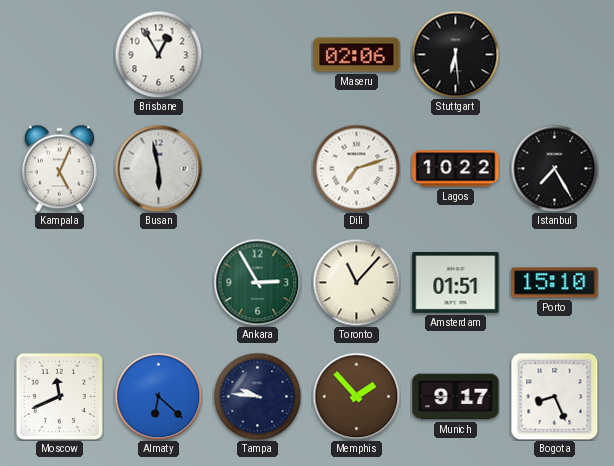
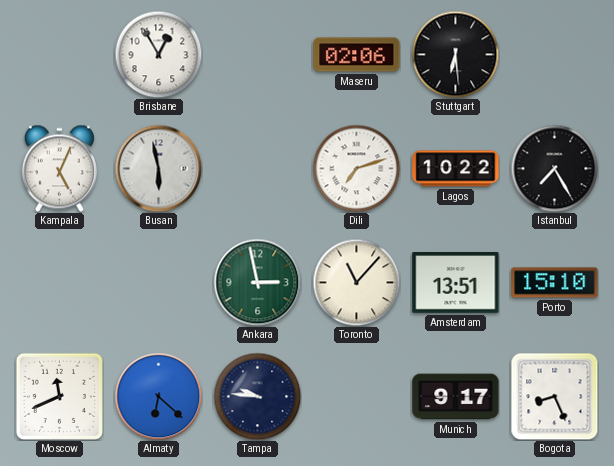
Ankara: 2:55 -> 2:58
Amsterdam: 01:51 -> 13:51
Memphis: 1:53 -> none
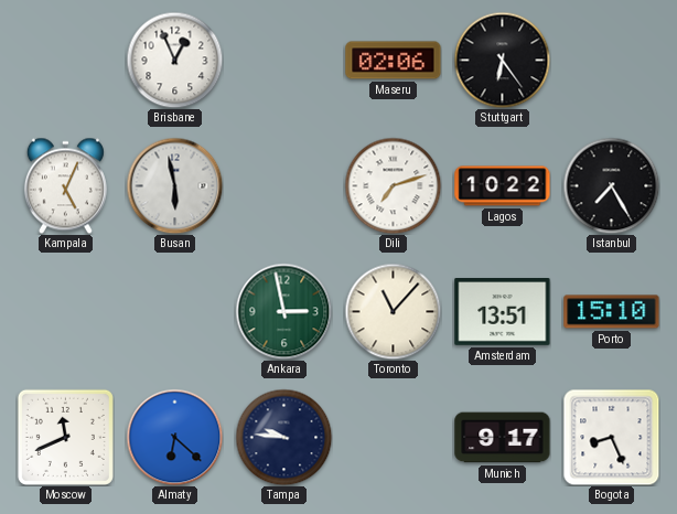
Brisbane: 12:55 -> 12:56
Stuttgart: 6:29 -> 6:24
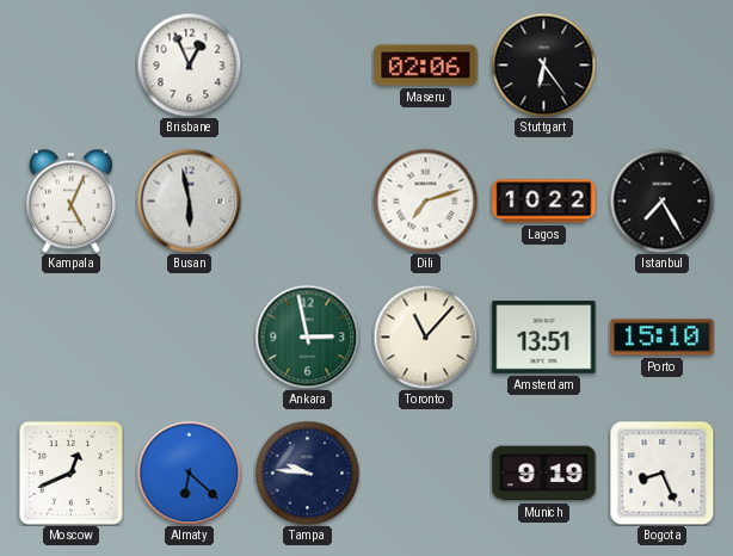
Moscow: 11:41 -> 12:41
Munich: 9:17 -> 9:19
